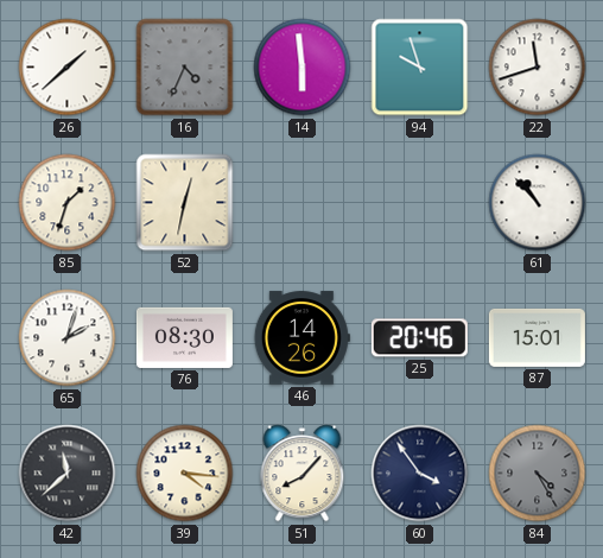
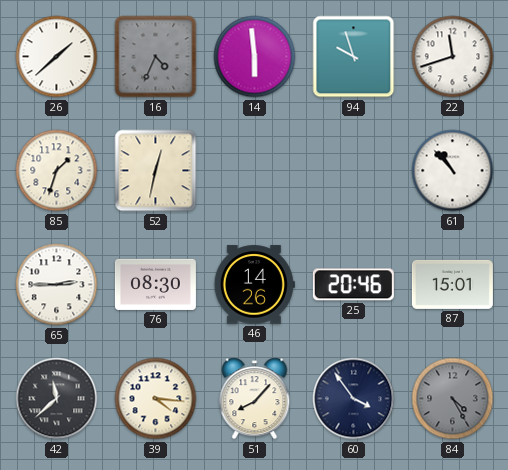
65: 2:03 -> 2:45
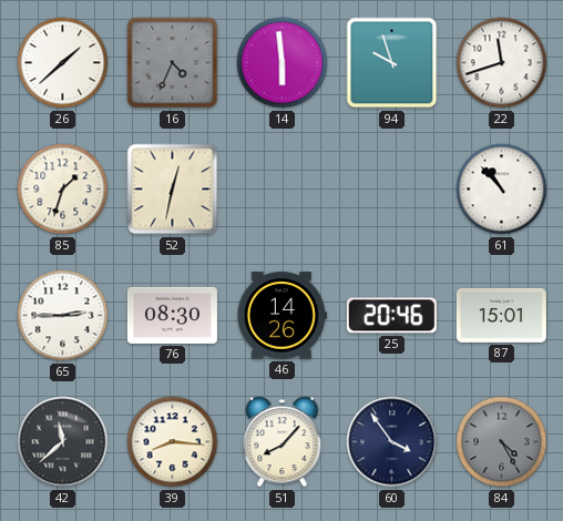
39: 4:16 -> 8:16
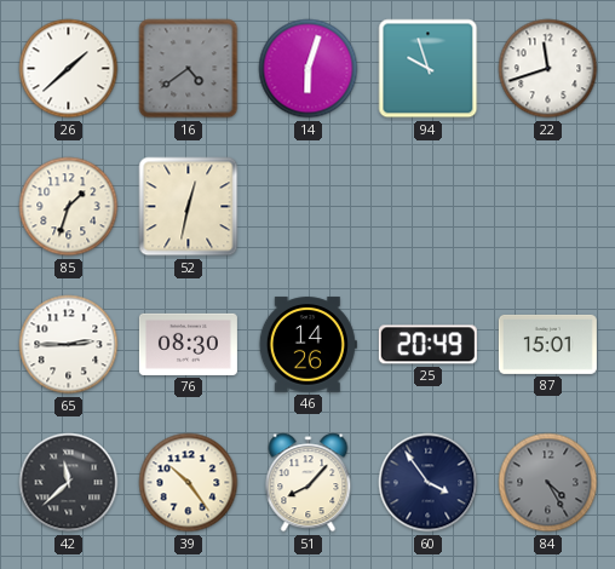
16: 4:34 -> 4:39
14: 5:59 -> 6:03
61: 10:53 -> none
25: 20:46 -> 20:49
39: 8:16 -> 10:24
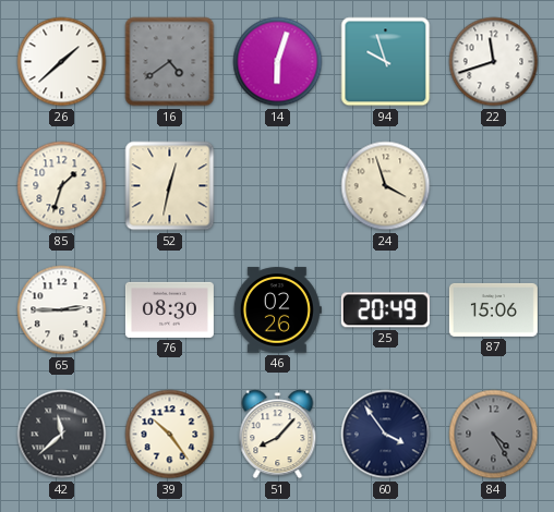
24: none -> 3:57
46: 14:26 -> 02:26
87: 15:01 -> 15:06
